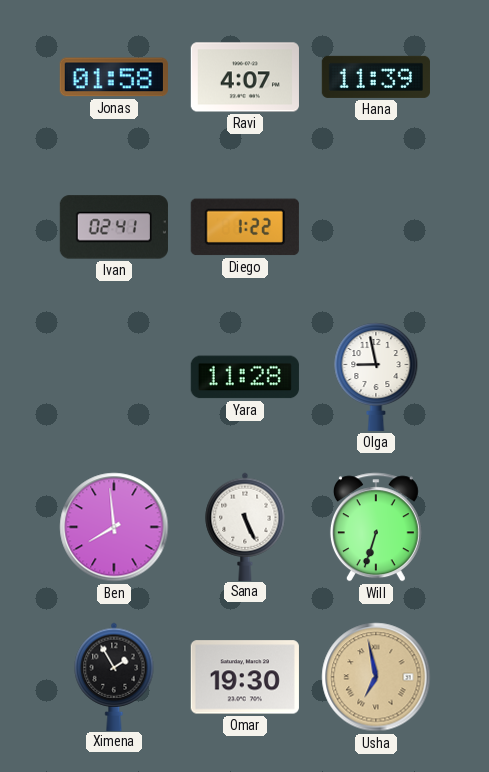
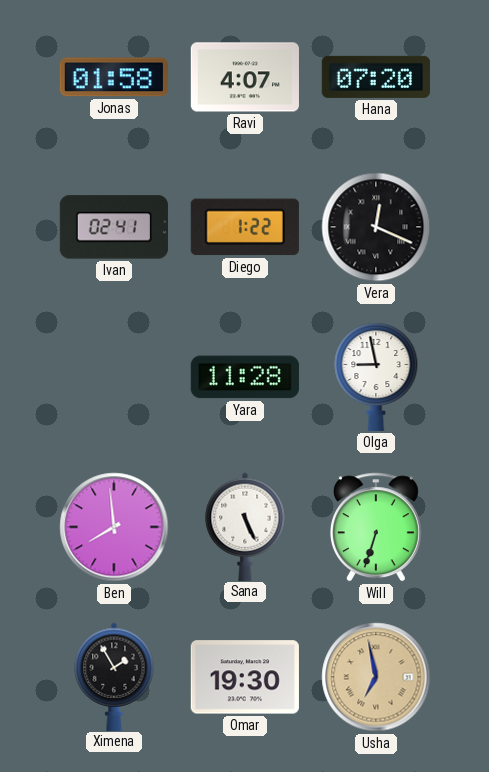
Hana: 11:39 -> 07:20
Vera: none -> 12:19
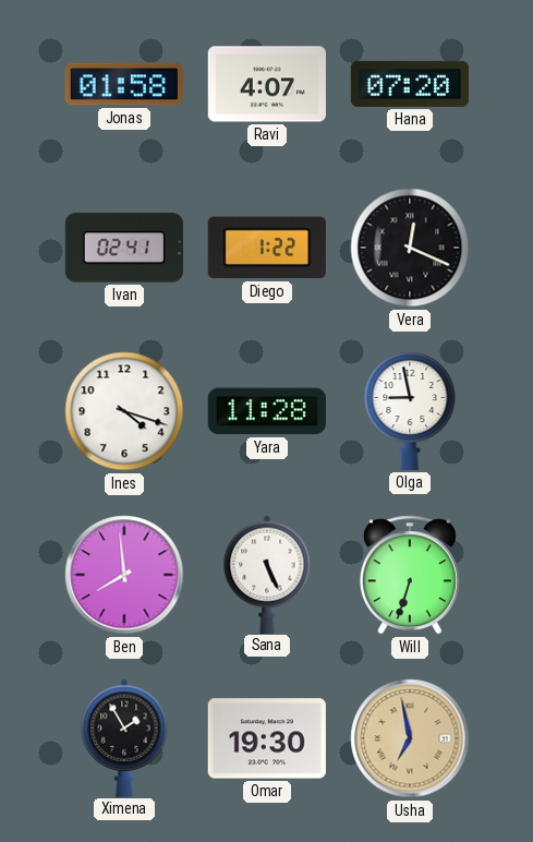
Ines: none -> 4:18
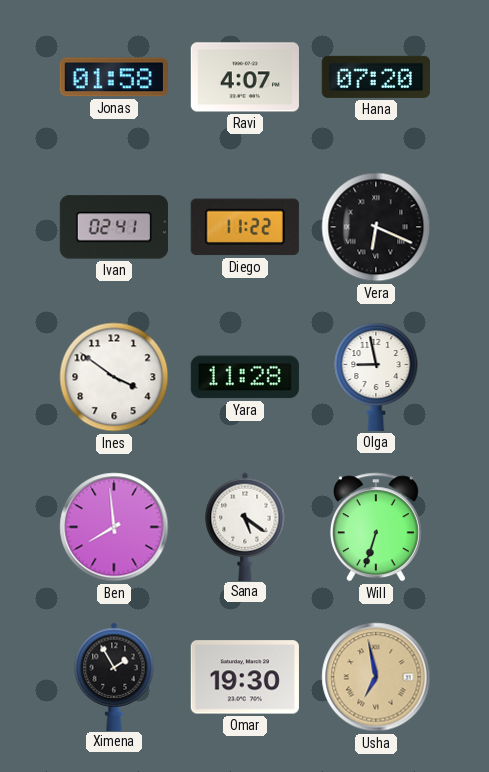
Diego: 1:22 -> 11:22
Vera: 12:19 -> 6:19
Ines: 4:18 -> 3:51
Sana: 5:26 -> 5:21
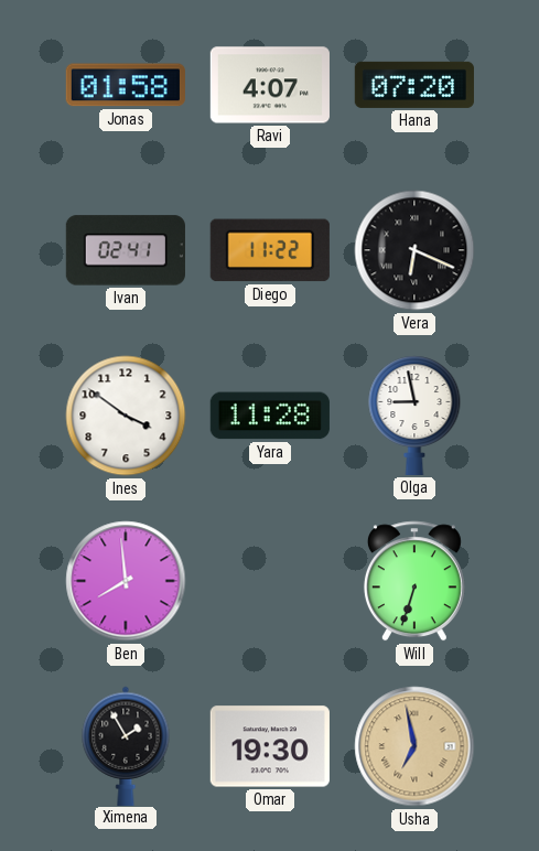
Sana: 5:21 -> none
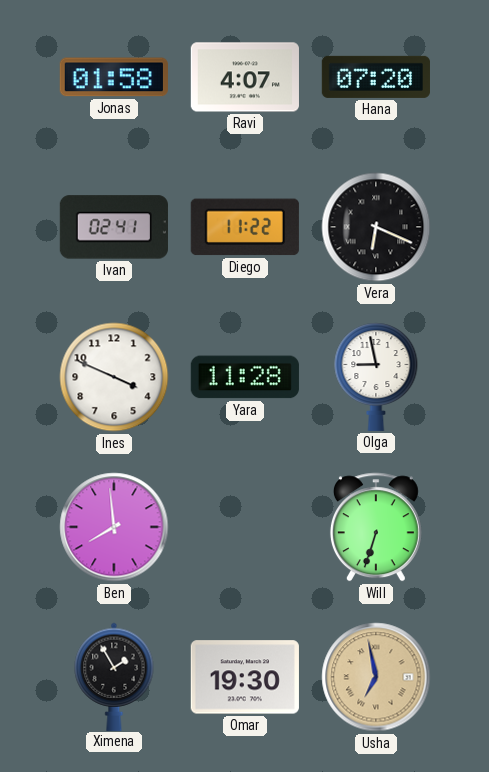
Ines: 3:51 -> 3:49
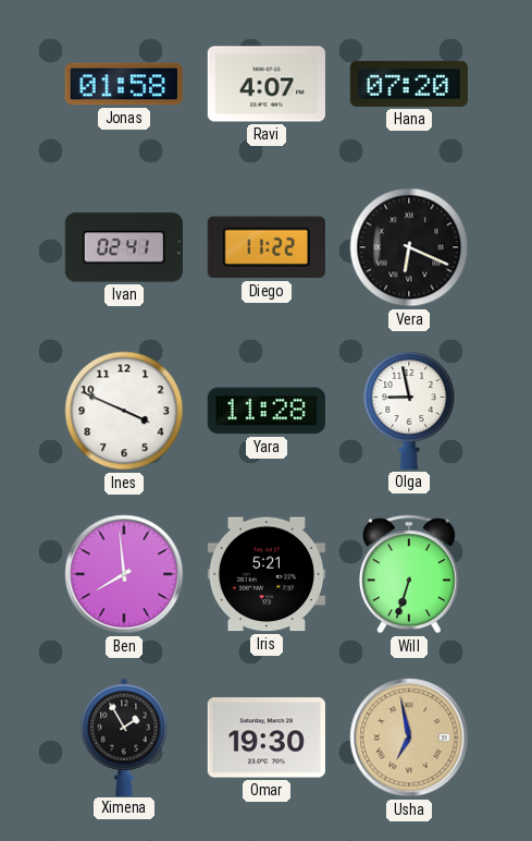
Iris: none -> 5:21
